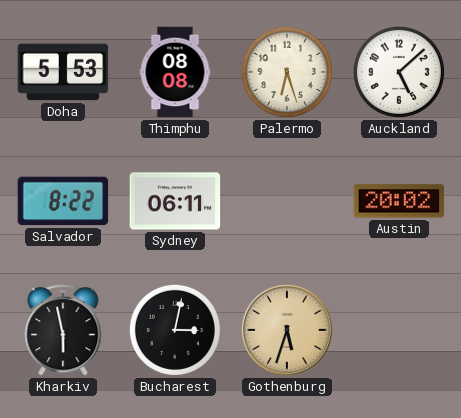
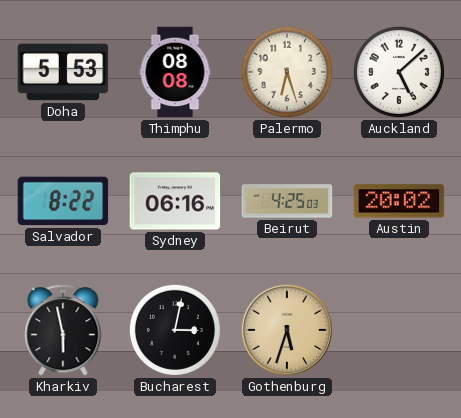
Sydney: 06:11 -> 06:16
Beirut: none -> 4:25
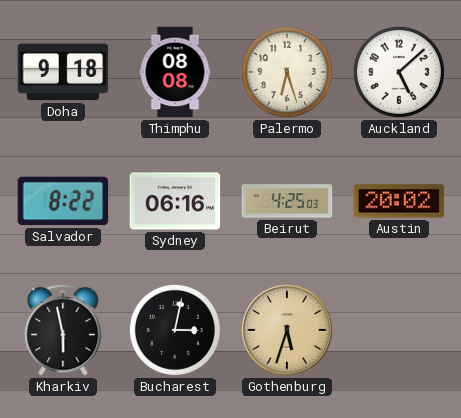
Doha: 5:53 -> 9:18
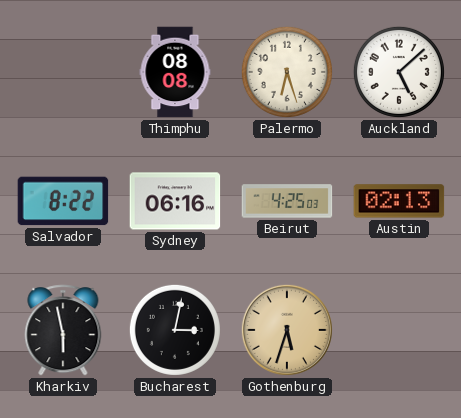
Doha: 9:18 -> none
Austin: 20:02 -> 02:13
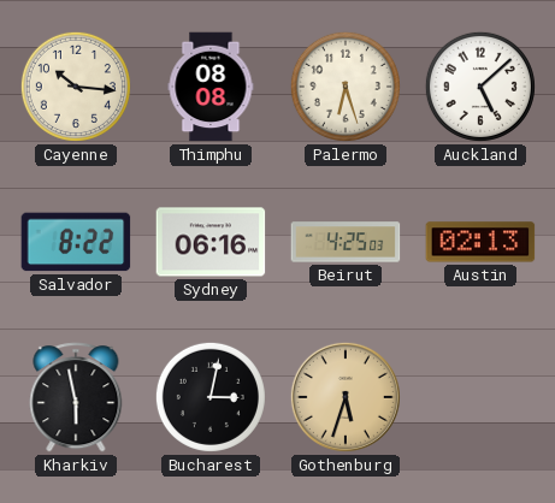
Cayenne: none -> 10:16
